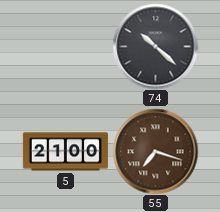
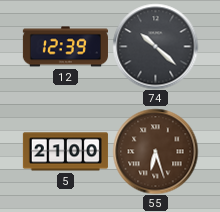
12: none -> 12:39
55: 7:18 -> 6:27
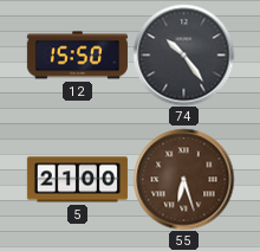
12: 12:39 -> 15:50
74: 10:22 -> 10:24
